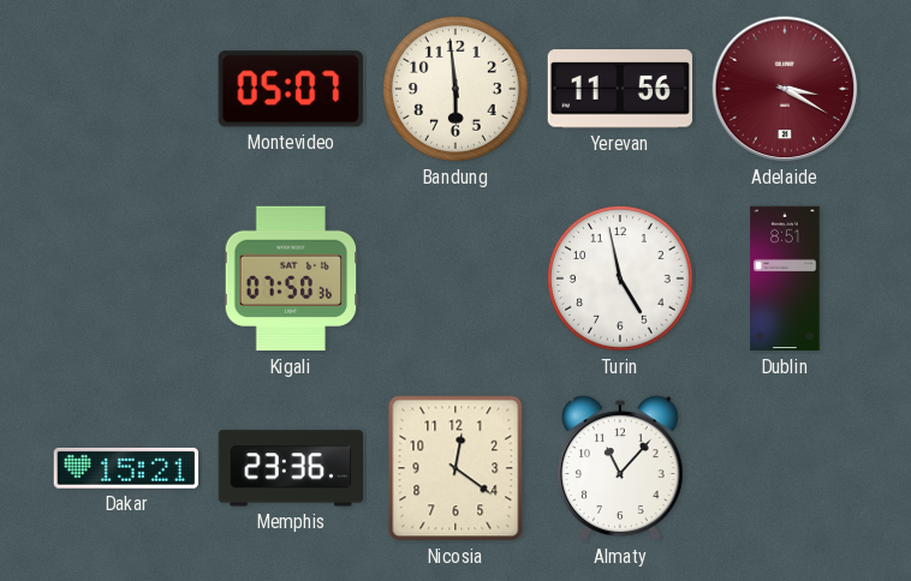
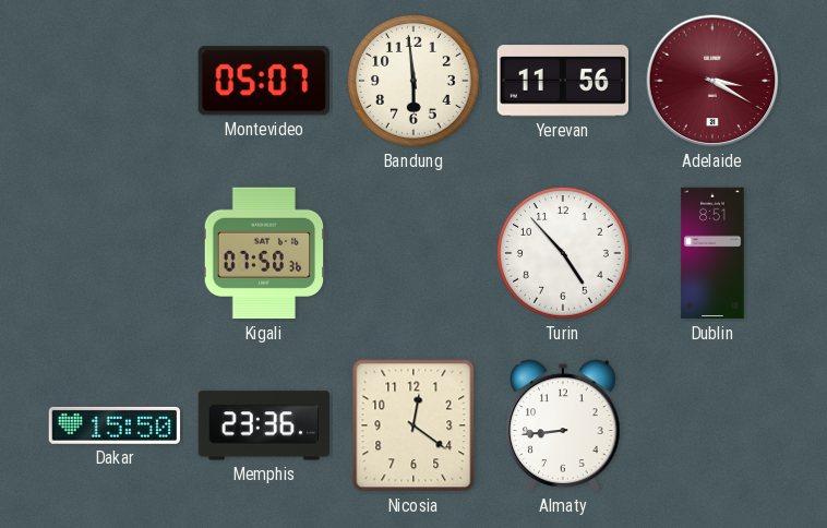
Turin: 4:58 -> 4:53
Dakar: 15:21 -> 15:50
Almaty: 11:07 -> 8:44
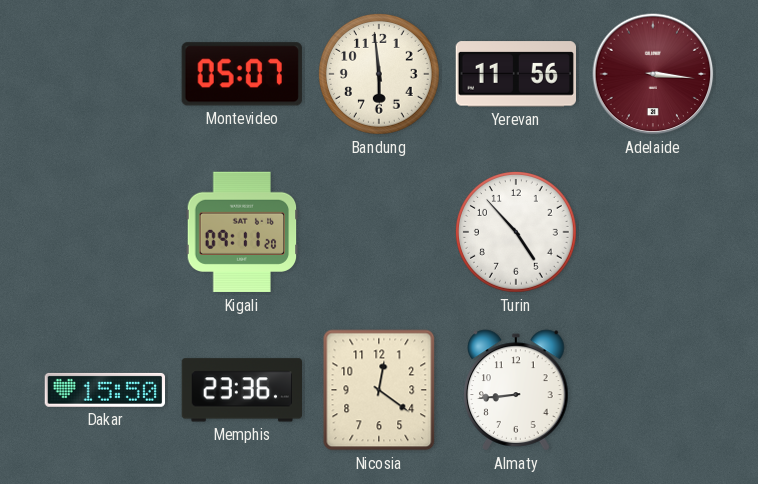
Adelaide: 3:20 -> 3:16
Kigali: 07:50 -> 09:11
Dublin: 8:51 -> none
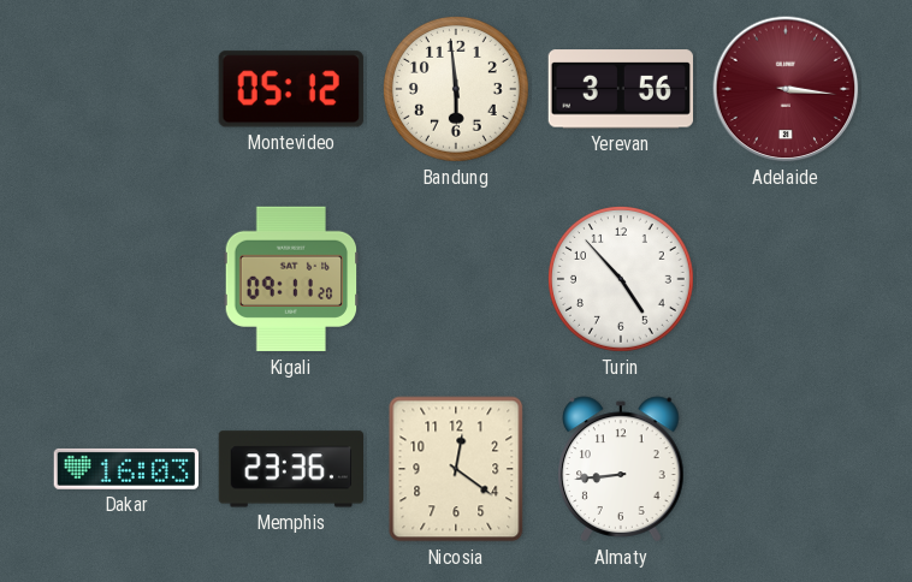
Montevideo: 05:07 -> 05:12
Yerevan: 11:56 -> 3:56
Dakar: 15:50 -> 16:03
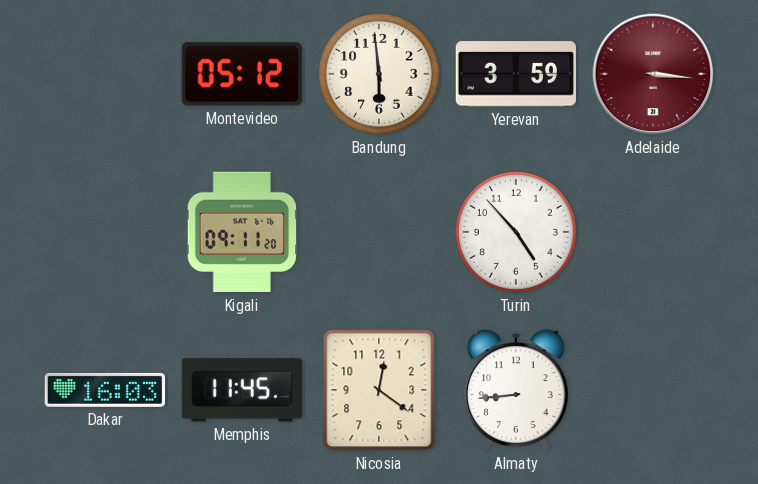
Yerevan: 3:56 -> 3:59
Memphis: 23:36 -> 11:45
